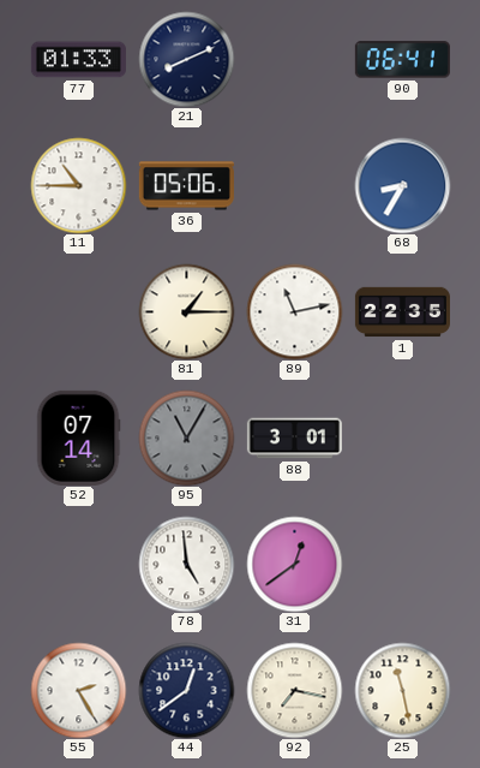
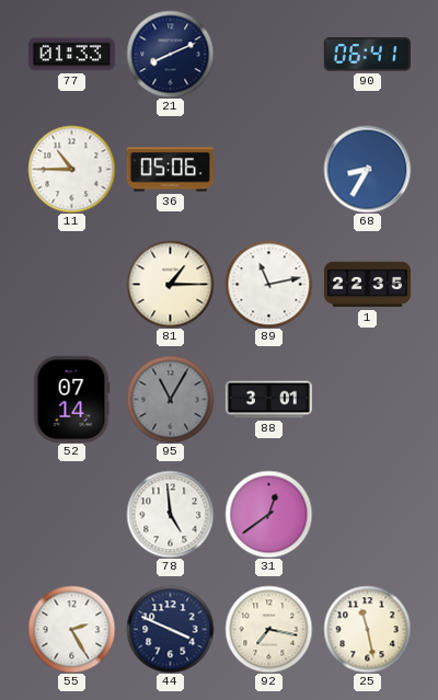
44: 12:39 -> 3:49
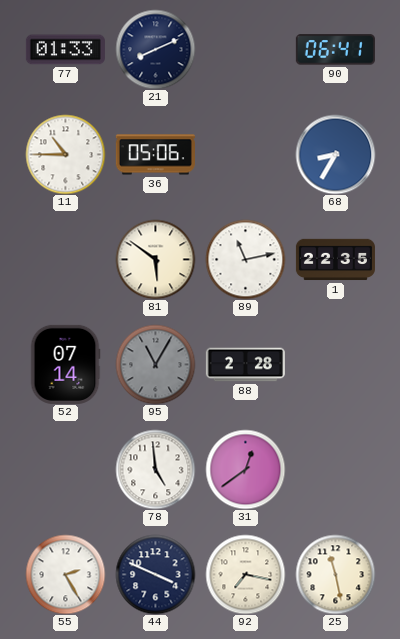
81: 1:15 -> 5:51
88: 3:01 -> 2:28
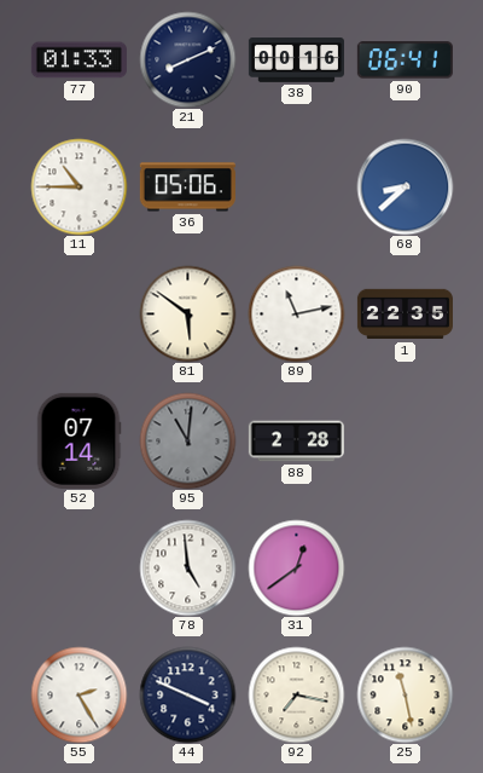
38: none -> 00:16
68: 8:35 -> 8:38
95: 11:05 -> 11:01
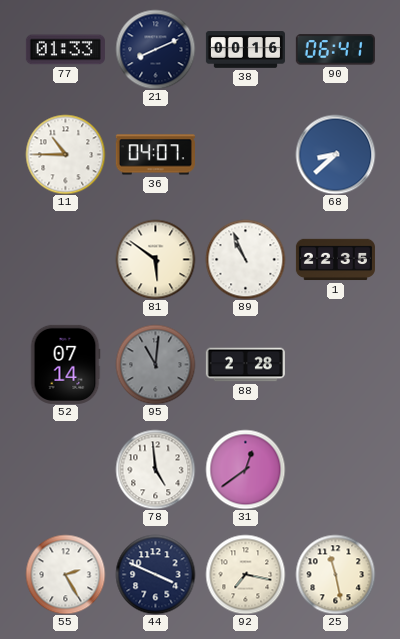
36: 05:06 -> 04:07
89: 11:13 -> 10:56
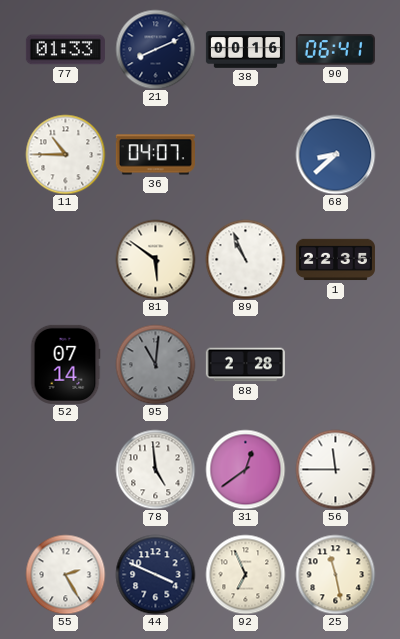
56: none -> 11:45
92: 7:17 -> 6:56
